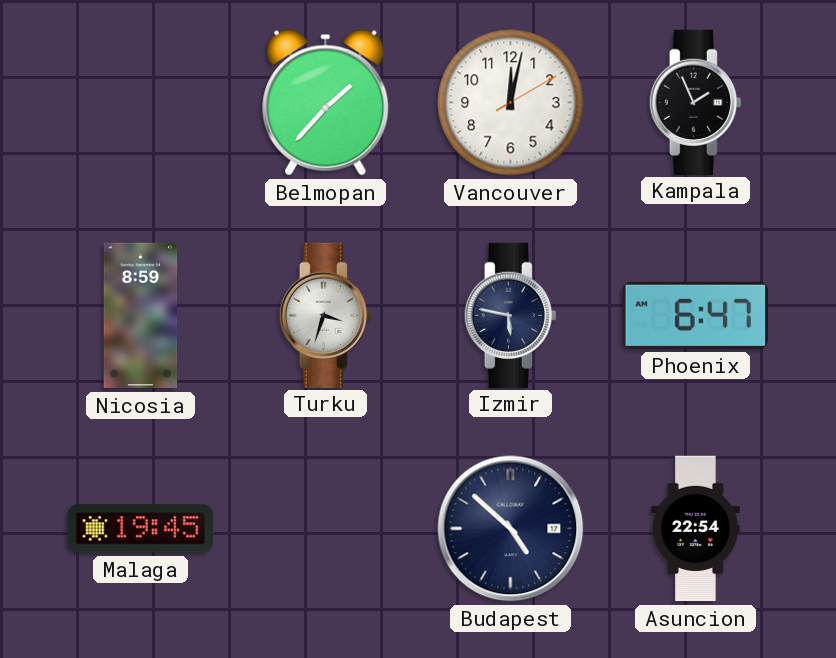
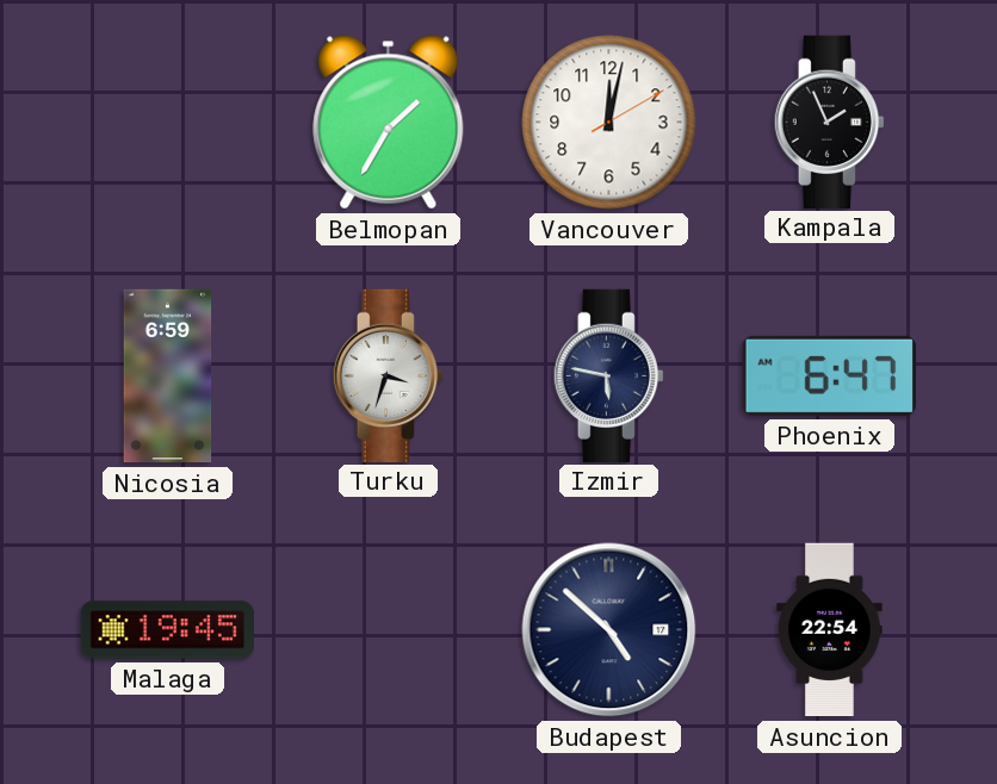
Belmopan: 1:37 -> 1:35
Nicosia: 8:59 -> 6:59
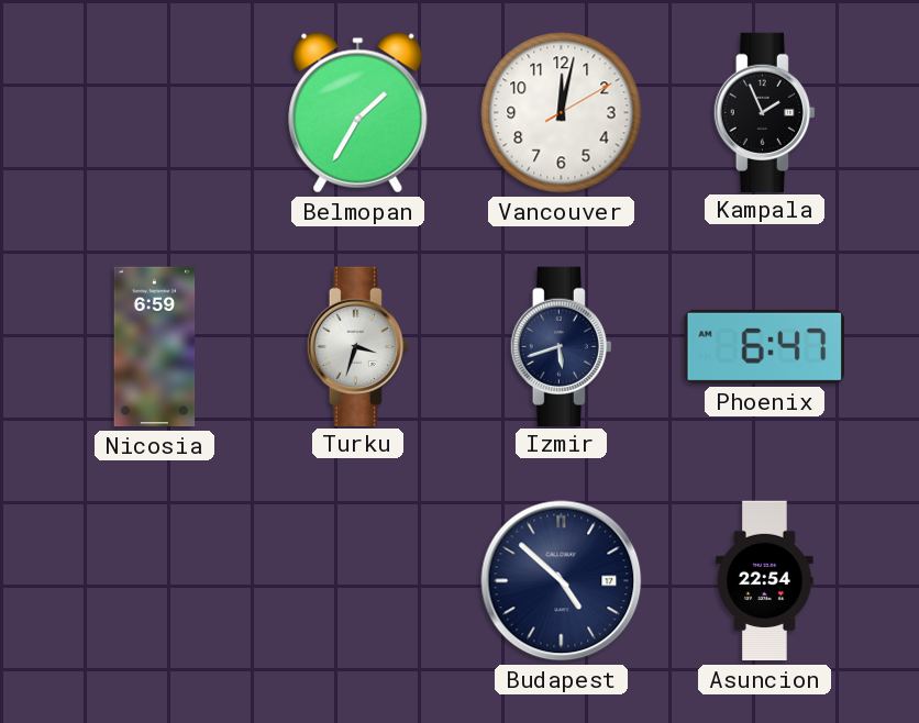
Izmir: 5:47 -> 5:42
Malaga: 19:45 -> none
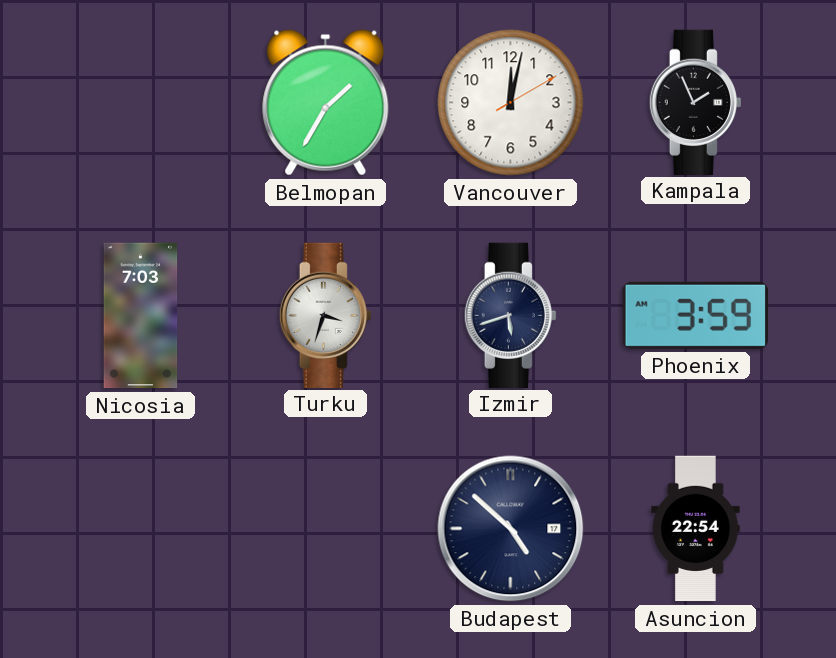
Nicosia: 6:59 -> 7:03
Phoenix: 6:47 -> 3:59
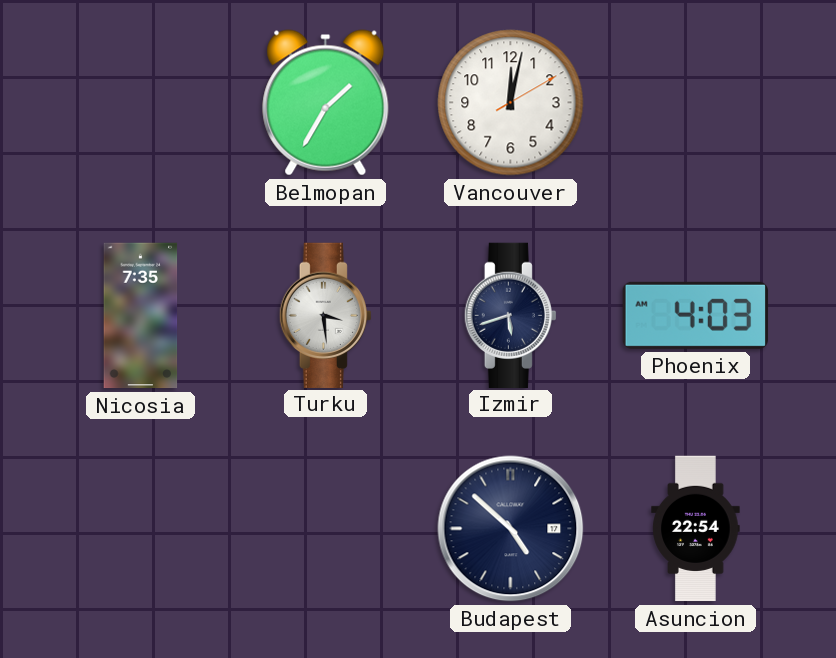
Kampala: 1:56 -> none
Nicosia: 7:03 -> 7:35
Turku: 3:33 -> 3:29
Phoenix: 3:59 -> 4:03
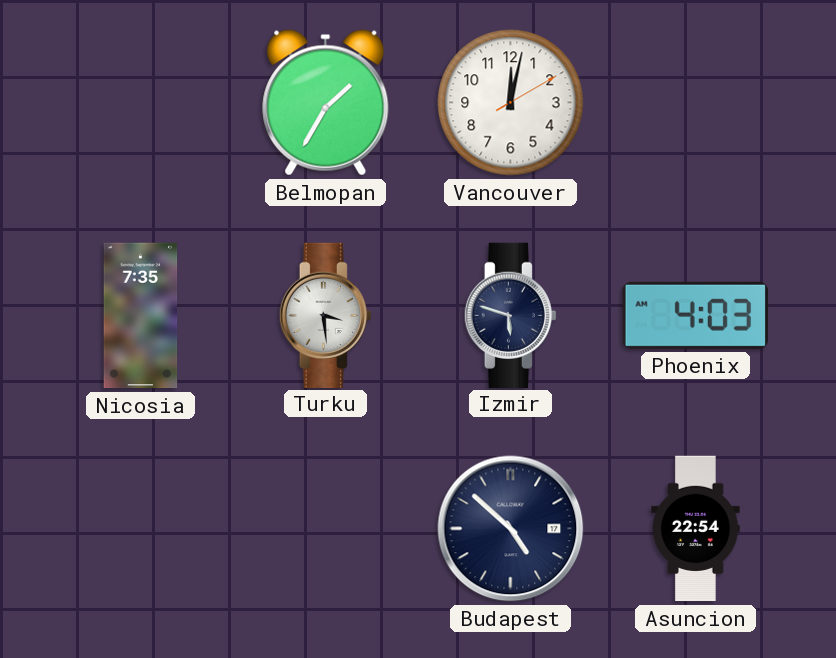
Izmir: 5:42 -> 5:48
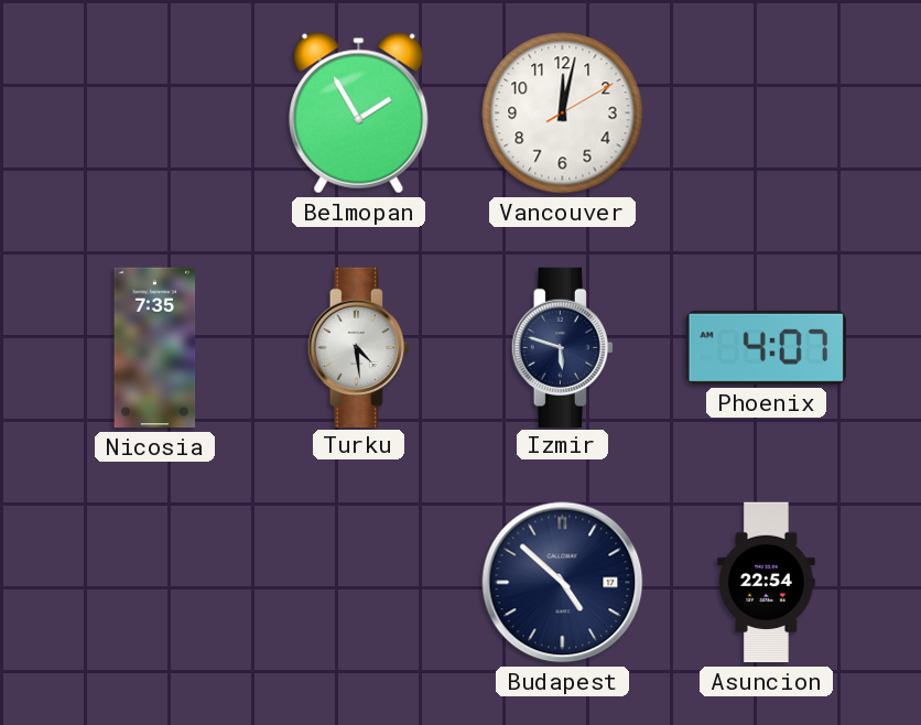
Belmopan: 1:35 -> 1:55
Turku: 3:29 -> 4:29
Phoenix: 4:03 -> 4:07
